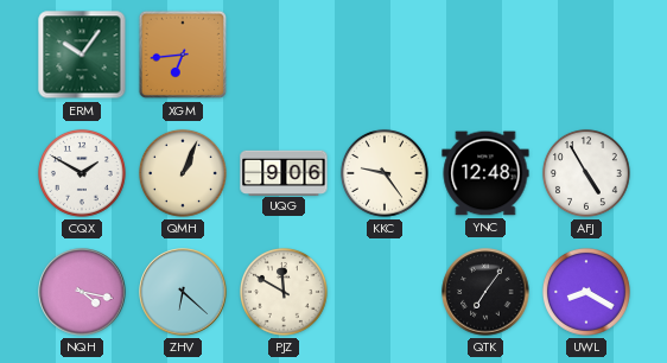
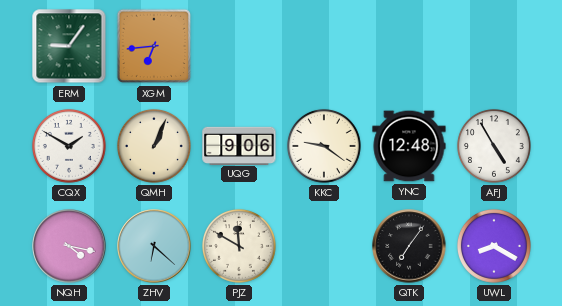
ERM: 10:06 -> 9:06
KKC: 9:24 -> 9:21
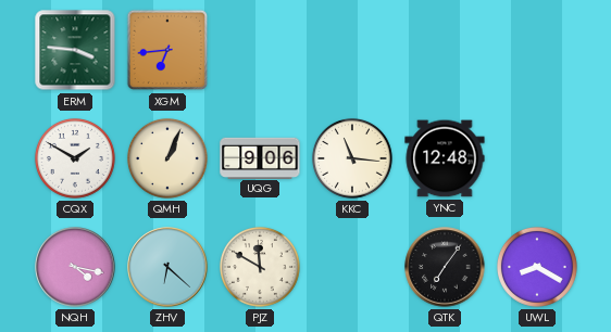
ERM: 9:06 -> 3:46
KKC: 9:21 -> 11:16
AFJ: 4:55 -> none
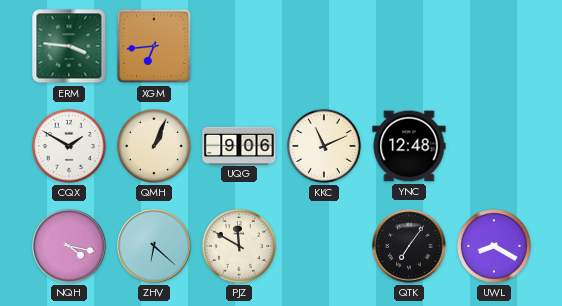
KKC: 11:16 -> 11:11
